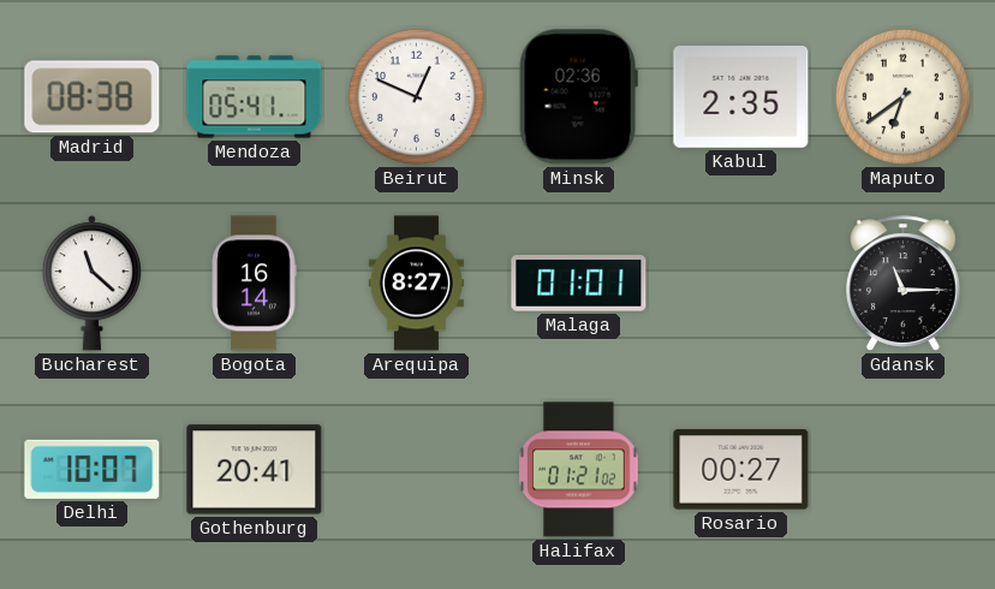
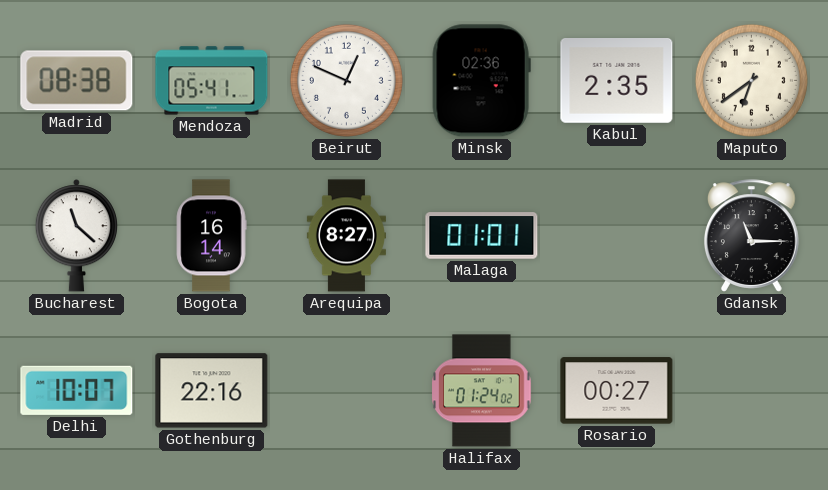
Gothenburg: 20:41 -> 22:16
Halifax: 01:21 -> 01:24
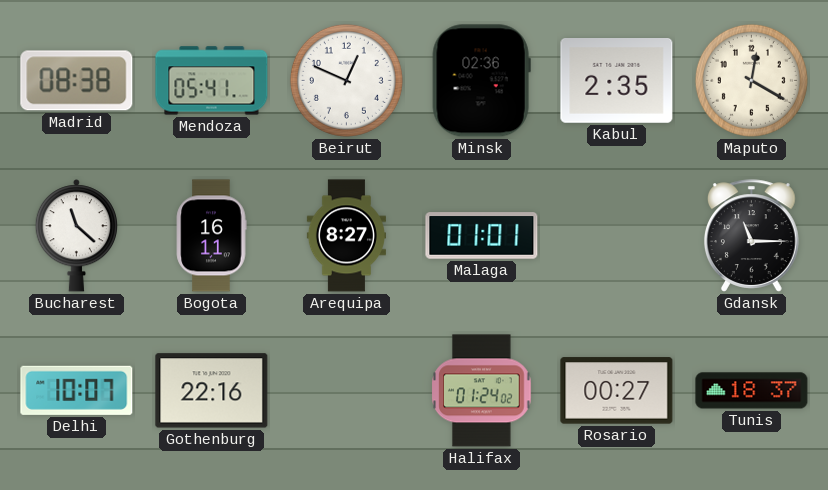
Maputo: 6:39 -> 12:20
Bogota: 16:14 -> 16:11
Tunis: none -> 18:37
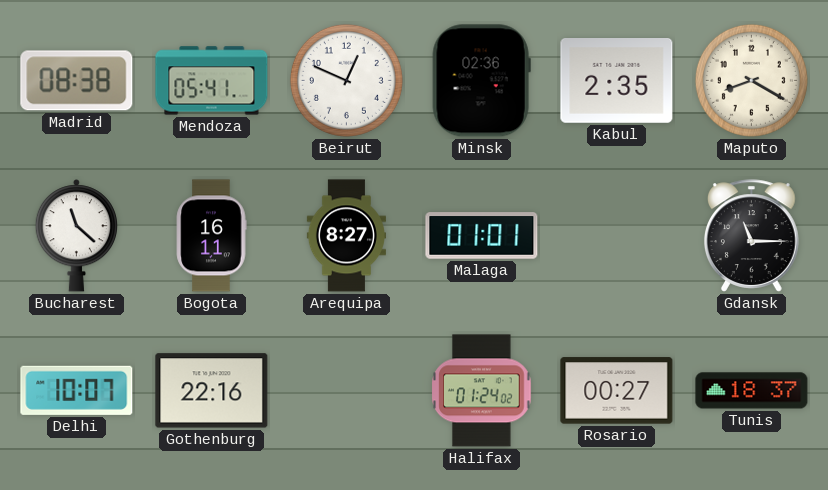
Maputo: 12:20 -> 8:20
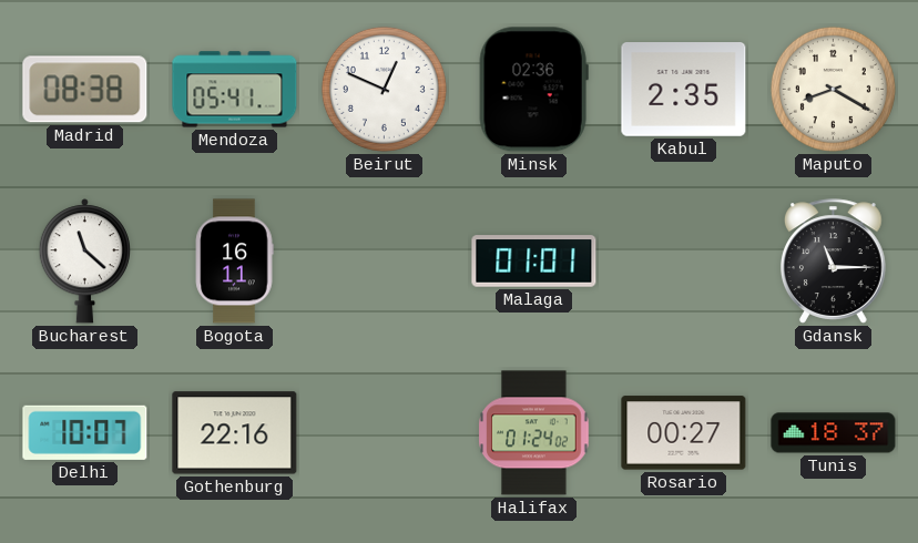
Arequipa: 8:27 -> none
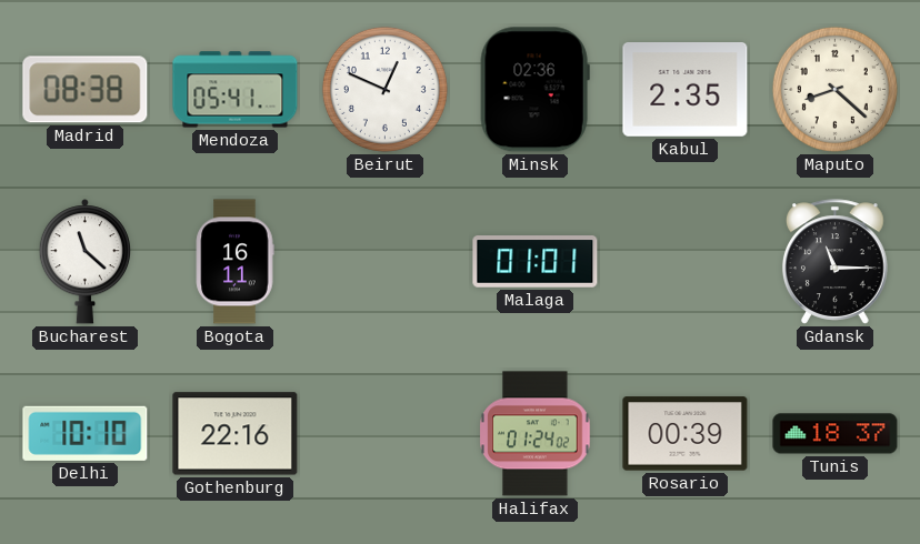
Maputo: 8:20 -> 8:22
Delhi: 10:07 -> 10:10
Rosario: 00:27 -> 00:39
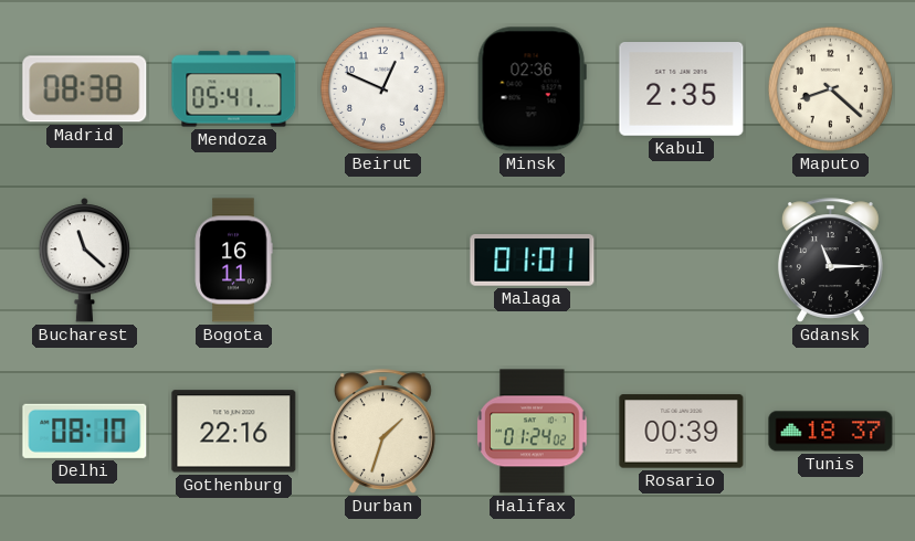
Delhi: 10:10 -> 08:10
Durban: none -> 1:33
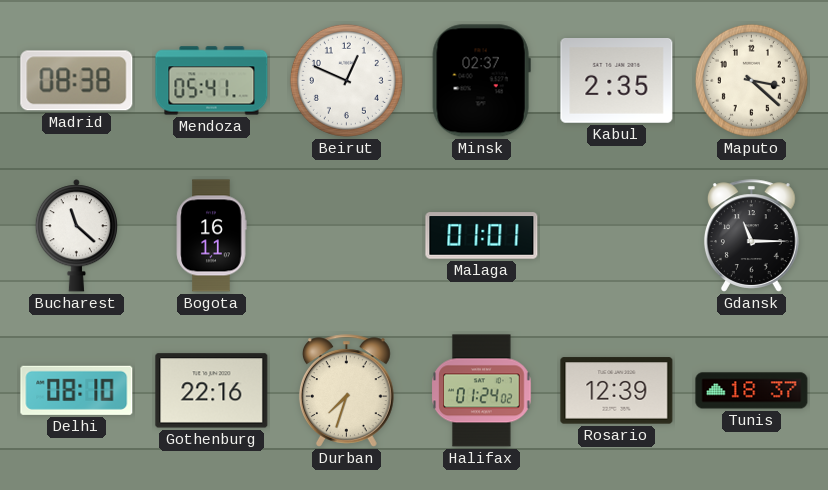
Minsk: 02:36 -> 02:37
Maputo: 8:22 -> 3:22
Durban: 1:33 -> 7:33
Rosario: 00:39 -> 12:39
